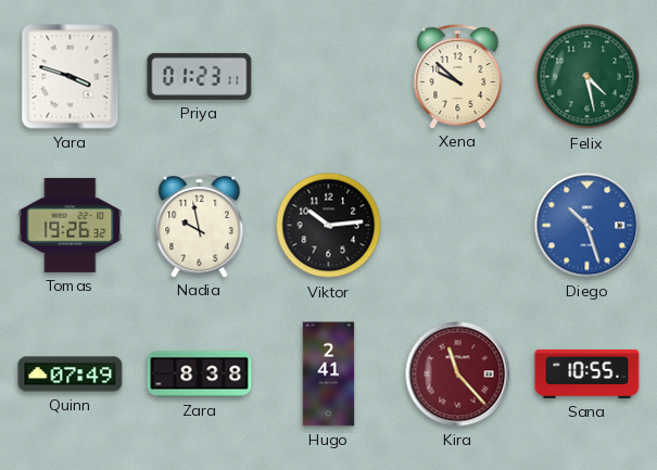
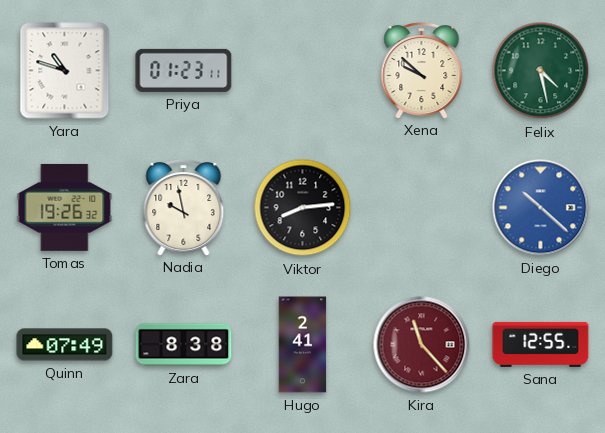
Yara: 3:48 -> 10:48
Viktor: 10:14 -> 8:14
Diego: 10:27 -> 10:22
Sana: 10:55 -> 12:55
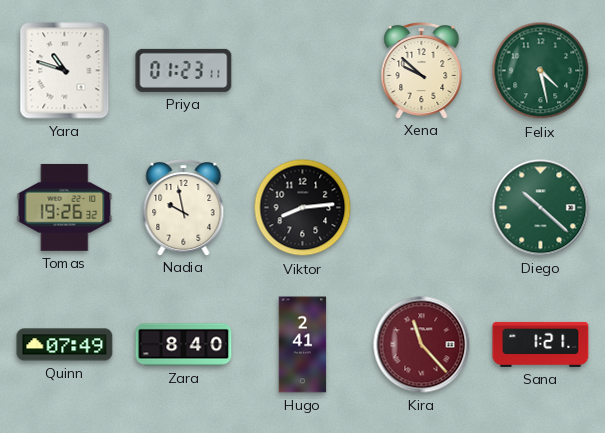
Diego dial: blue -> green
Zara: 8:38 -> 8:40
Sana: 12:55 -> 1:21
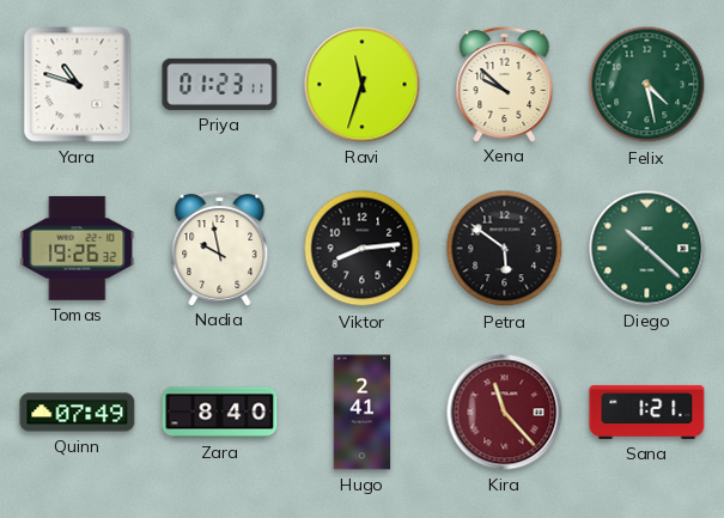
Ravi: none -> 11:33
Petra: none -> 5:51
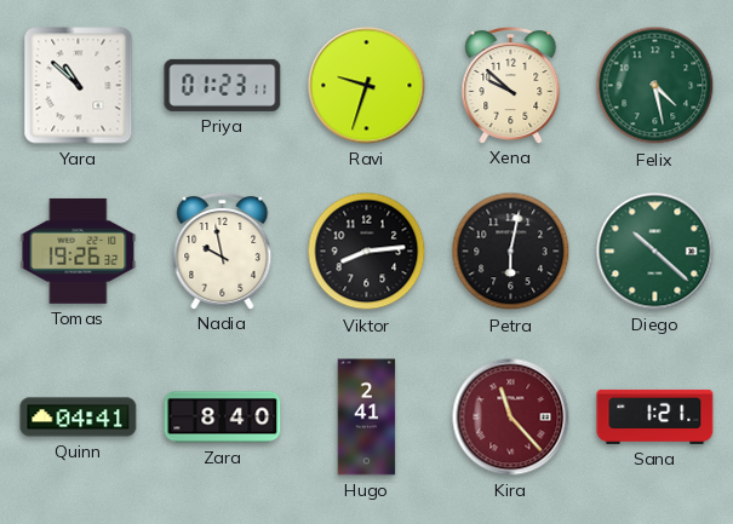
Yara: 10:48 -> 10:52
Ravi: 11:33 -> 9:33
Petra: 5:51 -> 6:02
Quinn: 07:49 -> 04:41
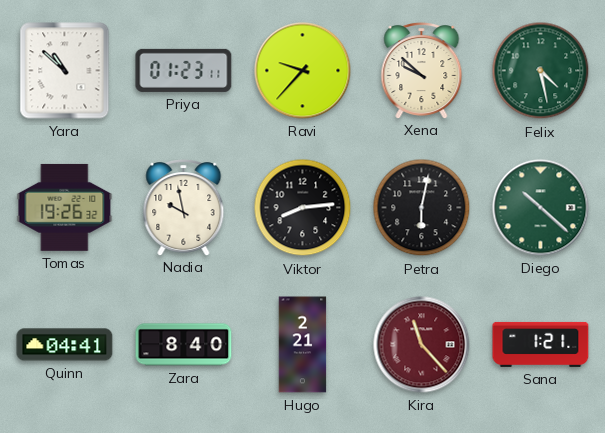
Ravi: 9:33 -> 9:37
Hugo: 2:41 -> 2:21
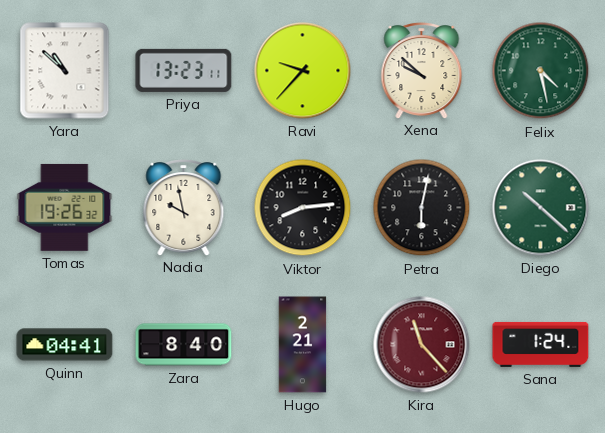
Priya: 01:23 -> 13:23
Sana: 1:21 -> 1:24
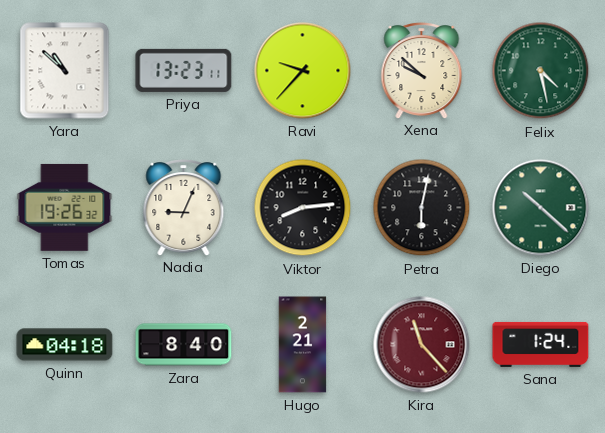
Nadia: 9:58 -> 9:04
Quinn: 04:41 -> 04:18
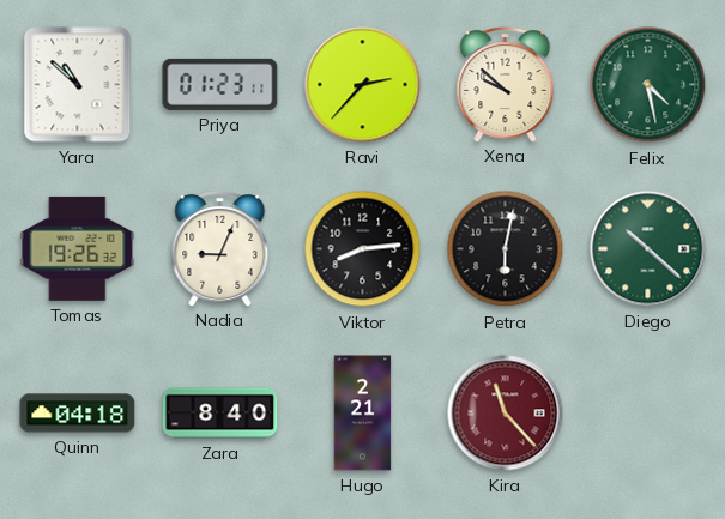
Priya: 13:23 -> 01:23
Ravi: 9:37 -> 2:37
Sana: 1:24 -> none
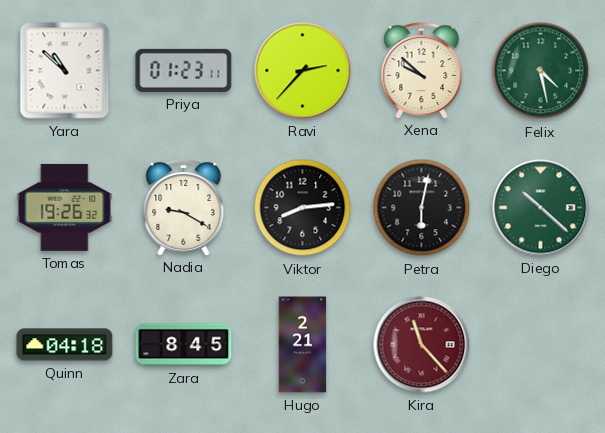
Nadia: 9:04 -> 9:20
Zara: 8:40 -> 8:45
